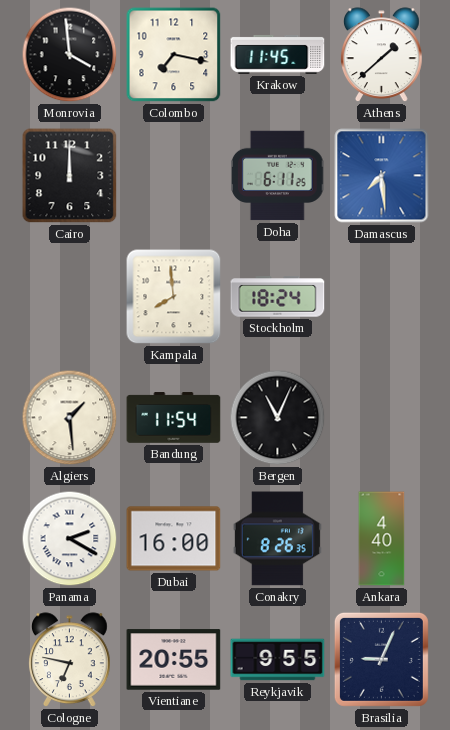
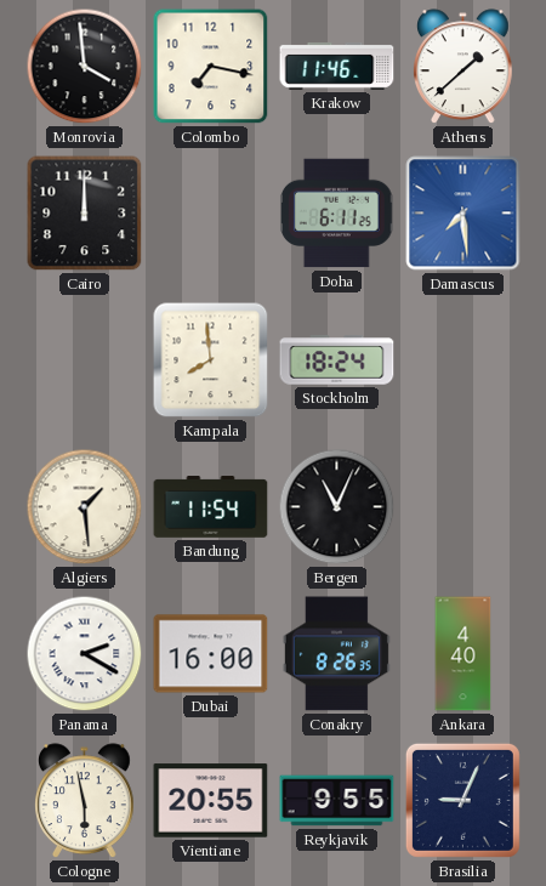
Krakow: 11:45 -> 11:46
Cologne: 6:47 -> 5:58
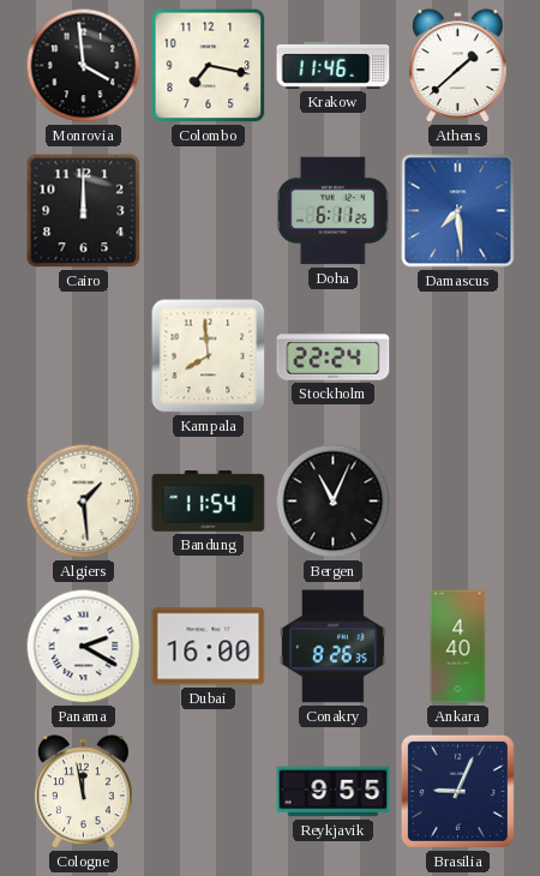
Stockholm: 18:24 -> 22:24
Cologne: 5:58 -> 11:58
Vientiane: 20:55 -> none
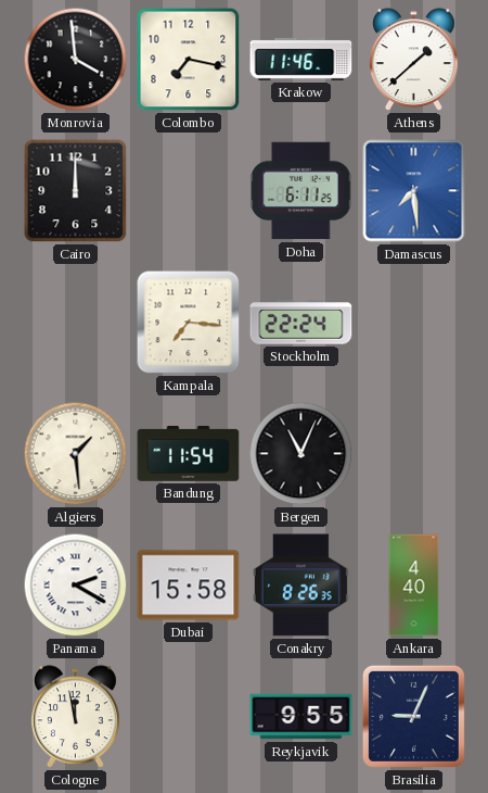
Kampala: 7:59 -> 7:16
Dubai: 16:00 -> 15:58
